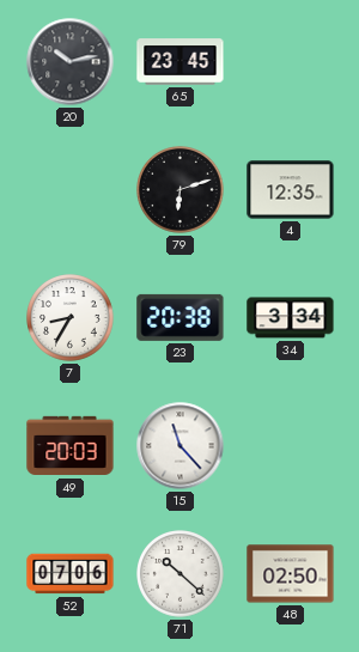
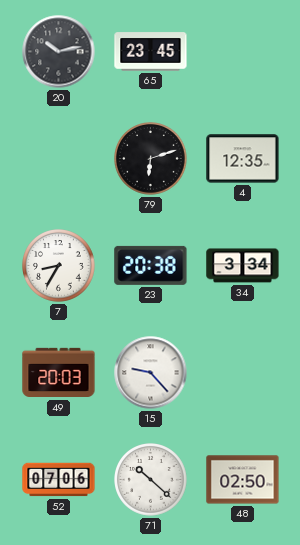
15: 11:23 -> 9:23
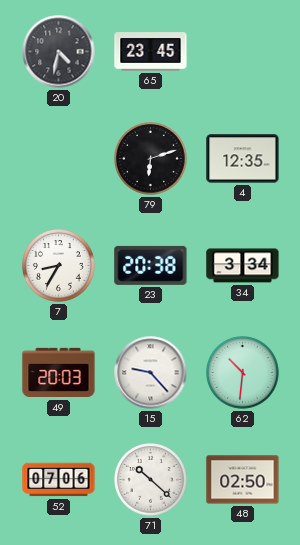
20: 10:13 -> 4:32
62: none -> 10:31
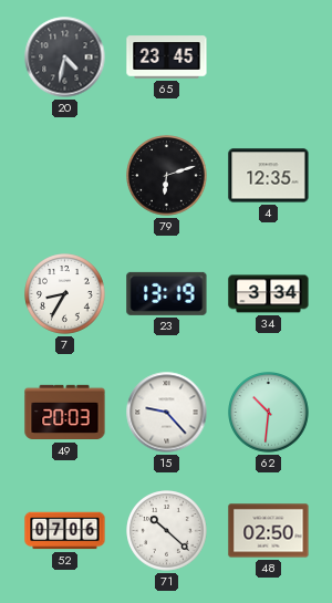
23: 20:38 -> 13:19
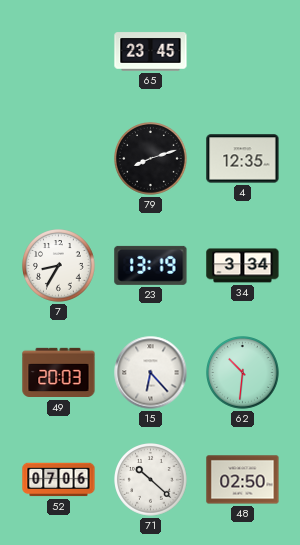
20: 4:32 -> none
79: 6:12 -> 8:12
15: 9:23 -> 6:23
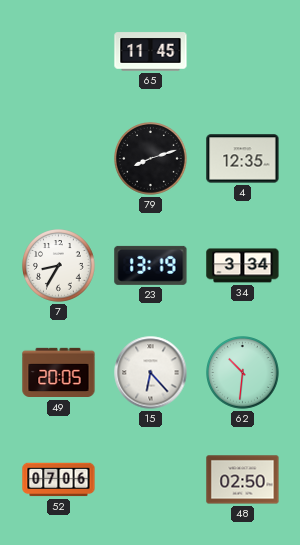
65: 23:45 -> 11:45
49: 20:03 -> 20:05
71: 10:22 -> none
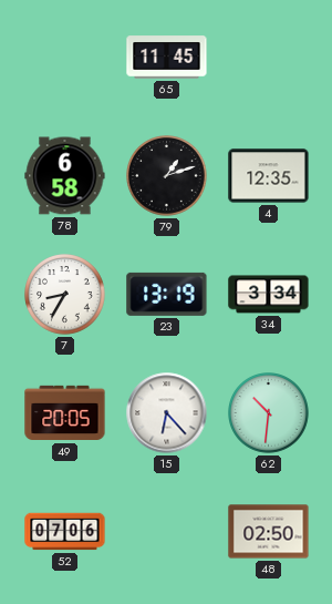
78: none -> 6:58
79: 8:12 -> 1:12
